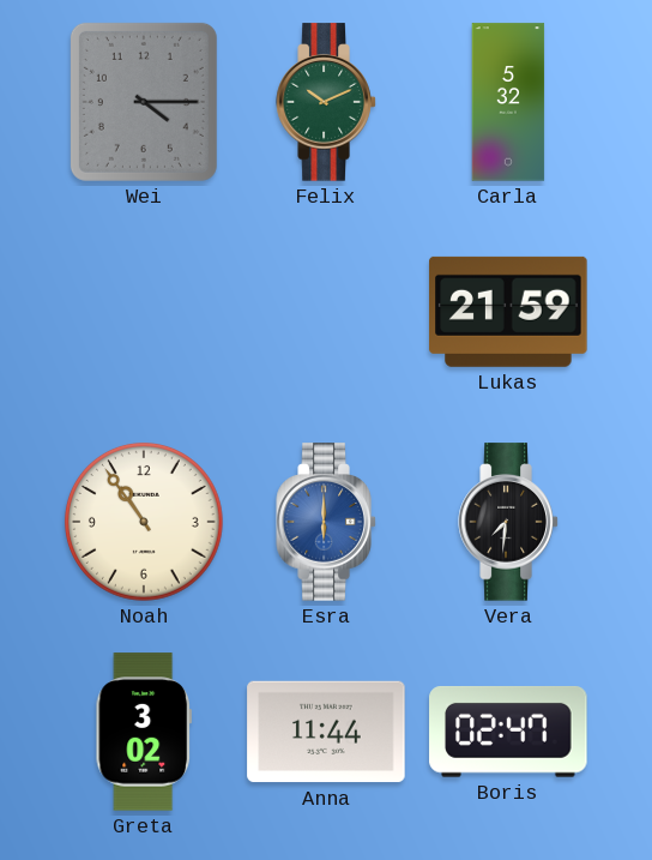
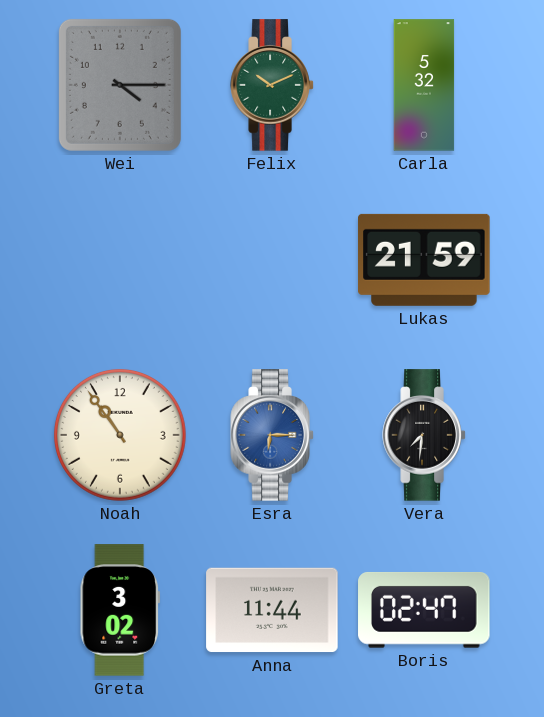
Esra: 6:00 -> 6:15
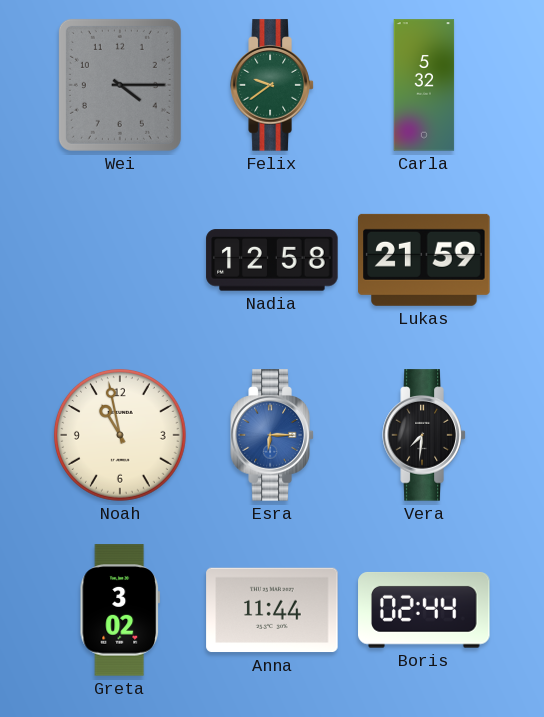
Felix: 10:11 -> 9:39
Nadia: none -> 12:58
Noah: 10:54 -> 10:58
Boris: 02:47 -> 02:44
